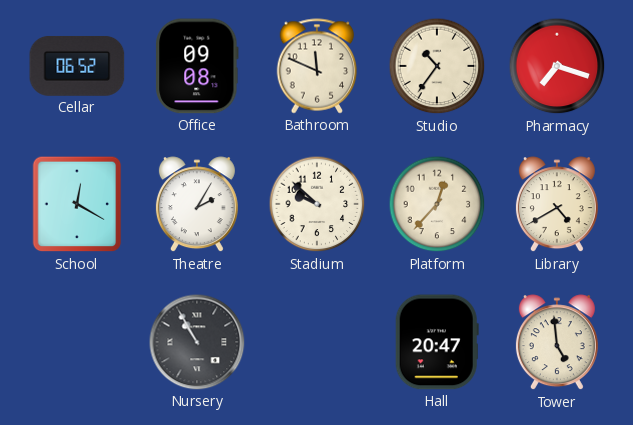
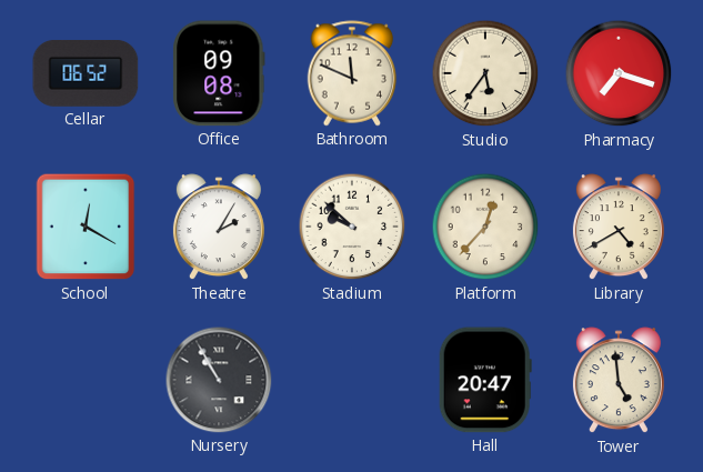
Studio: 10:36 -> 5:36
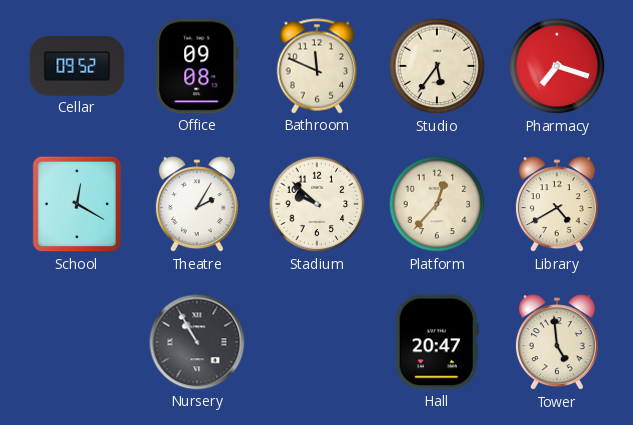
Cellar: 06:52 -> 09:52
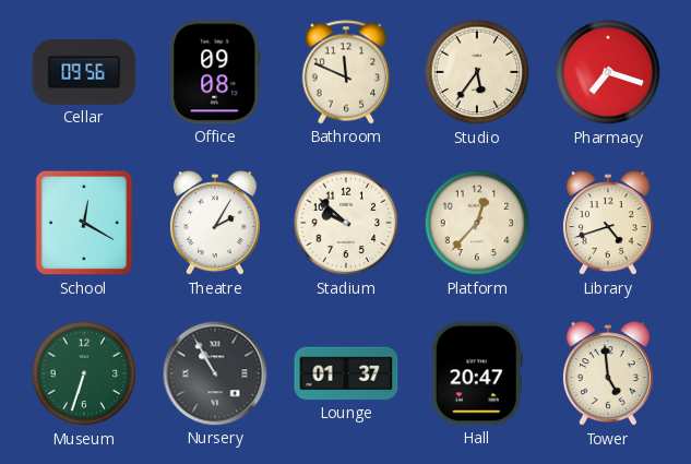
Cellar: 09:52 -> 09:56
Library: 4:40 -> 4:42
Museum: none -> 6:33
Lounge: none -> 01:37
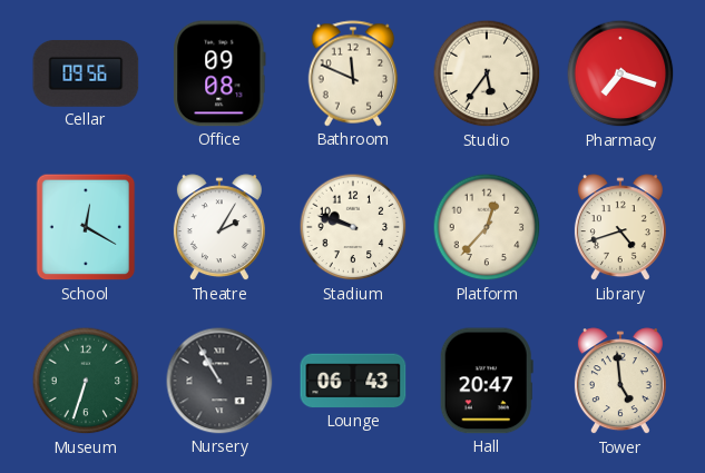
Stadium: 9:52 -> 9:48
Lounge: 01:37 -> 06:43
